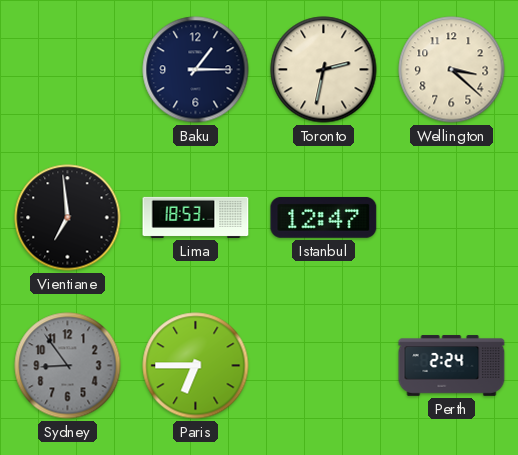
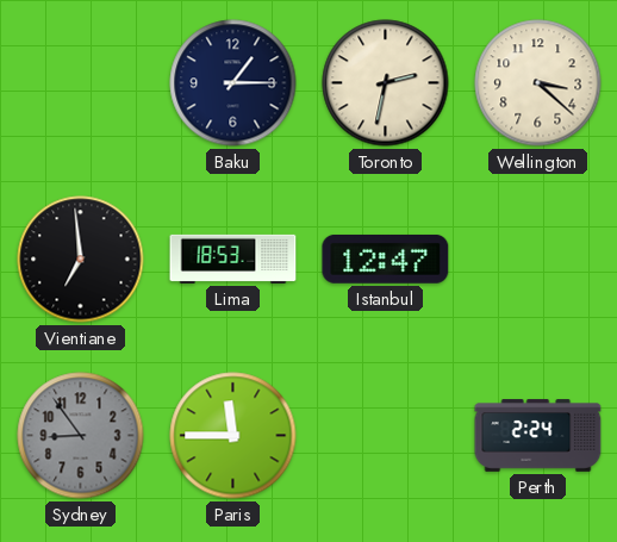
Paris: 6:45 -> 11:45
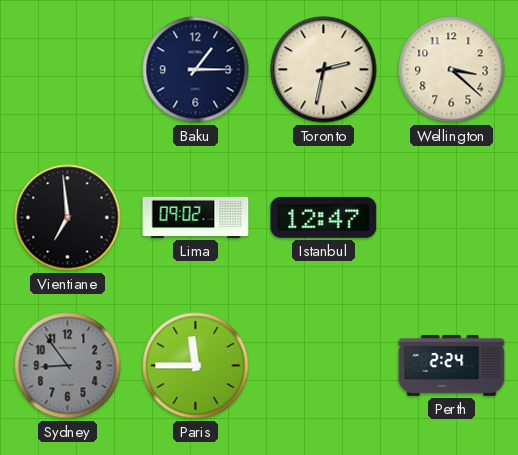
Lima: 18:53 -> 09:02
